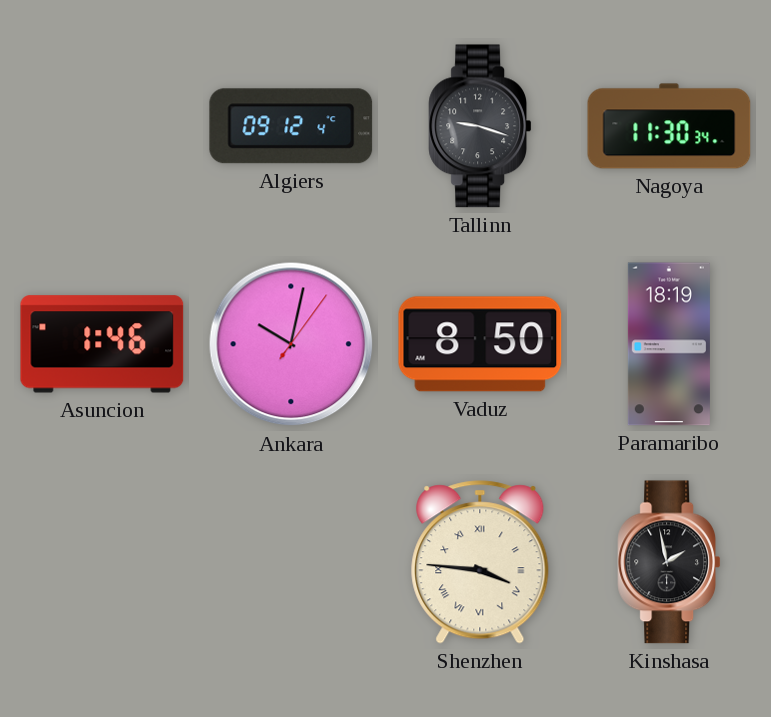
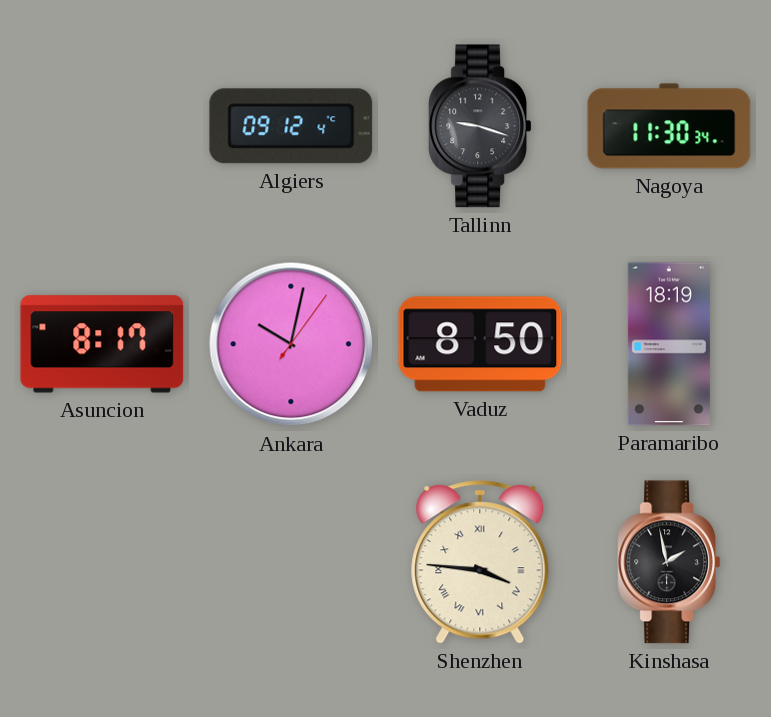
Asuncion: 1:46 -> 8:17
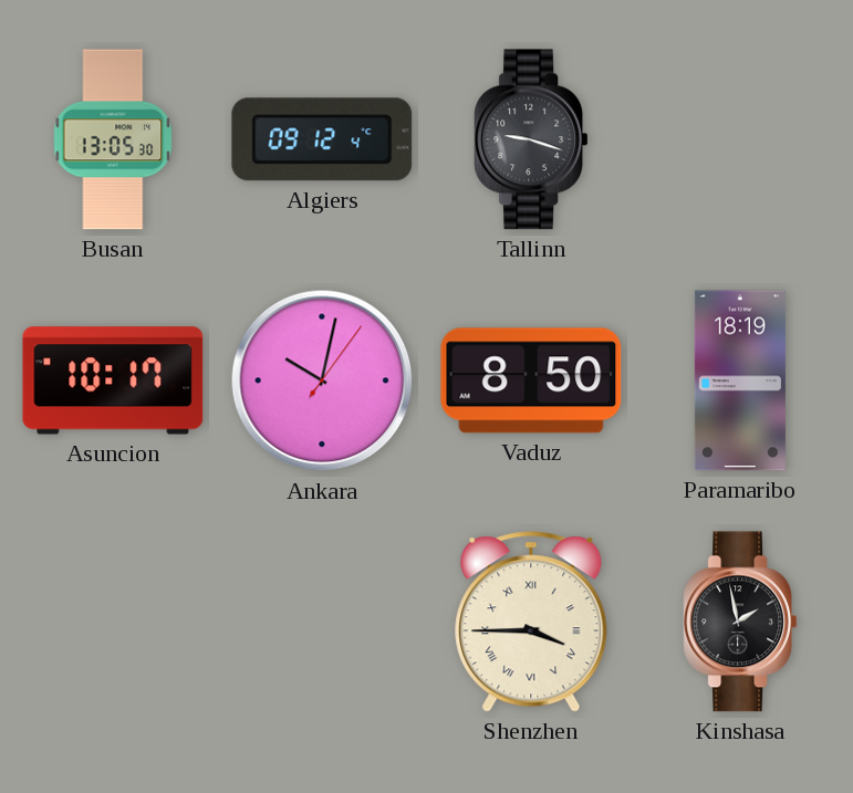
Busan: none -> 13:05
Nagoya: 11:30 -> none
Asuncion: 8:17 -> 10:17
Shenzhen: 3:46 -> 3:45
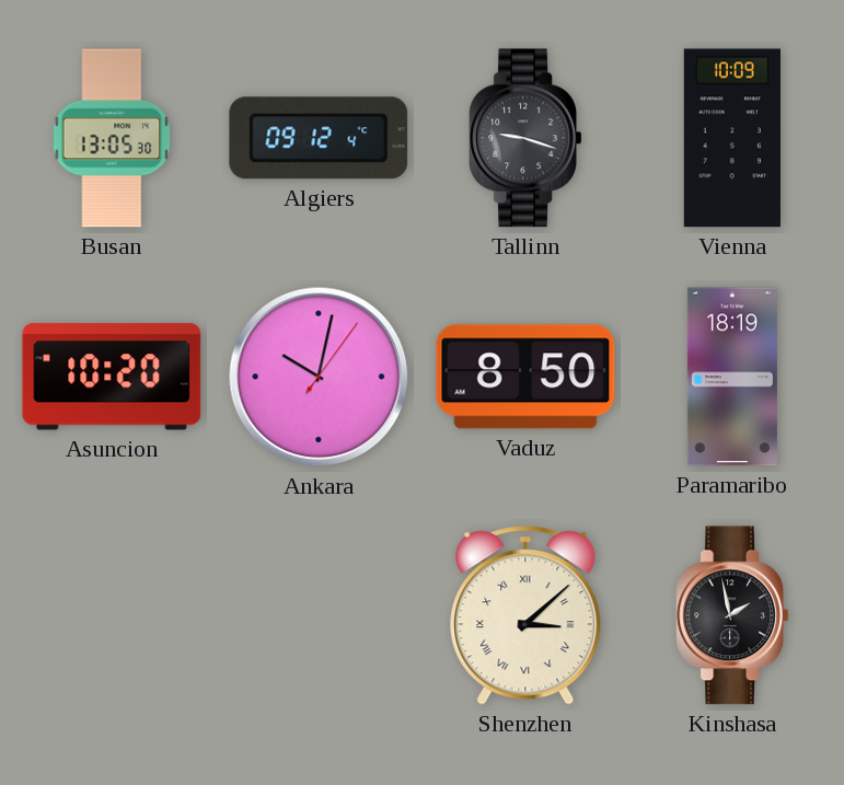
Vienna: none -> 10:09
Asuncion: 10:17 -> 10:20
Shenzhen: 3:45 -> 3:08
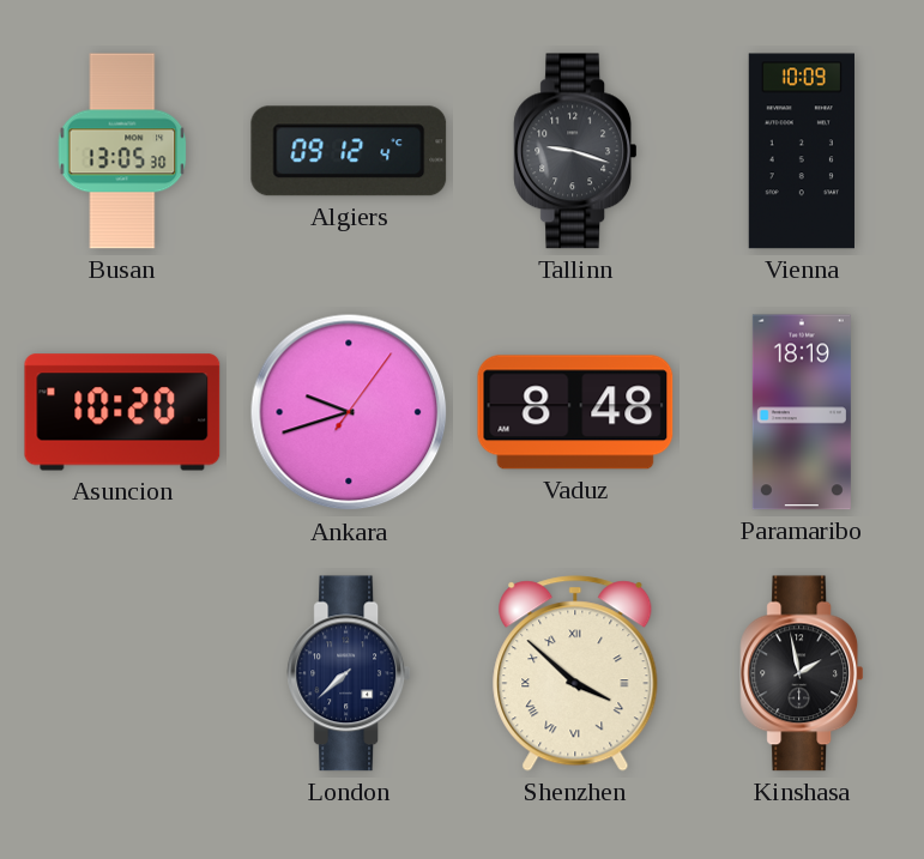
Ankara: 10:02 -> 9:42
Vaduz: 8:50 -> 8:48
London: none -> 7:38
Shenzhen: 3:08 -> 3:52
